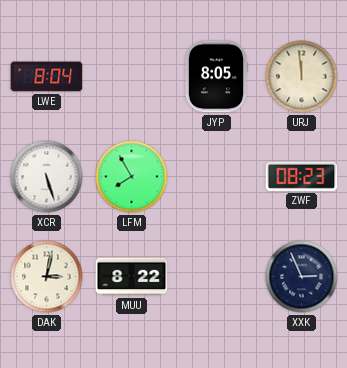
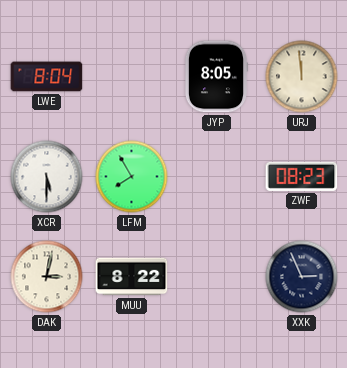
XCR: 5:27 -> 5:30
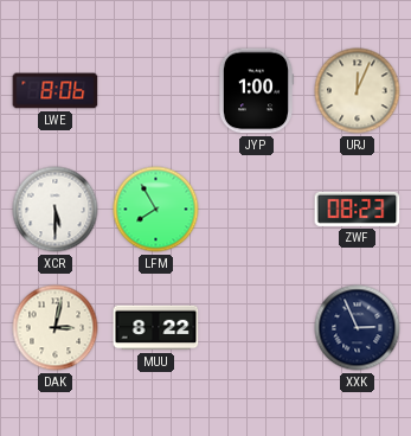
LWE: 8:04 -> 8:06
JYP: 8:05 -> 1:00
URJ: 11:59 -> 12:04
